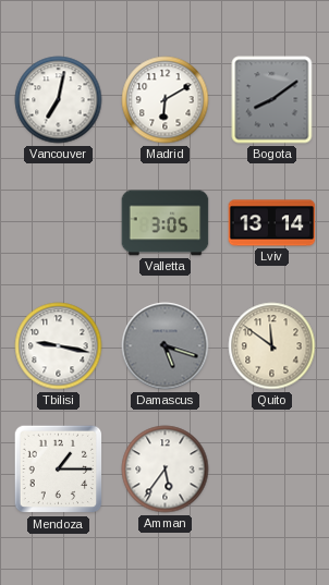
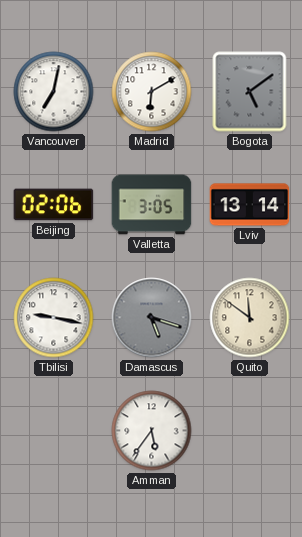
Bogota: 8:09 -> 5:09
Beijing: none -> 02:06
Mendoza: 1:15 -> none
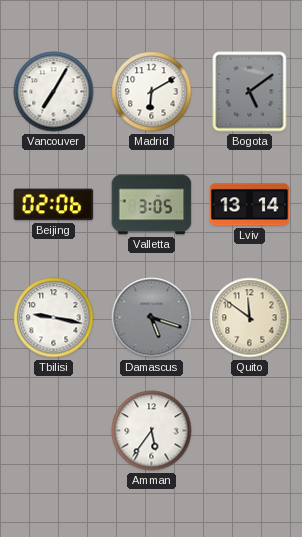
Vancouver: 7:02 -> 7:05
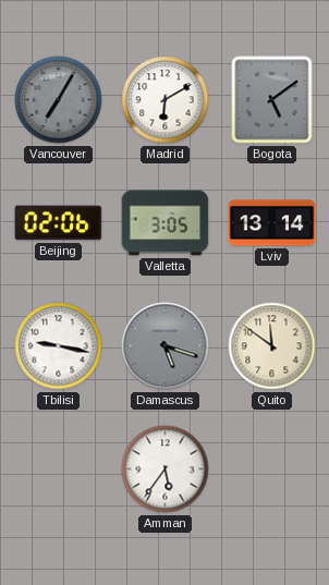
Vancouver dial: white -> grey
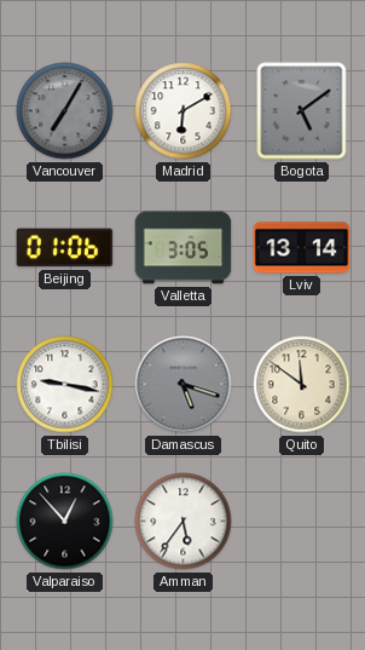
Beijing: 02:06 -> 01:06
Valparaiso: none -> 12:53
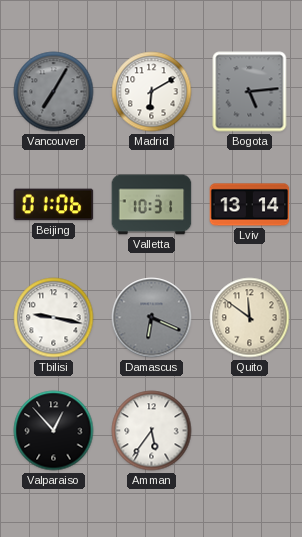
Bogota: 5:09 -> 5:14
Valletta: 3:05 -> 10:31
Damascus: 5:18 -> 6:19
